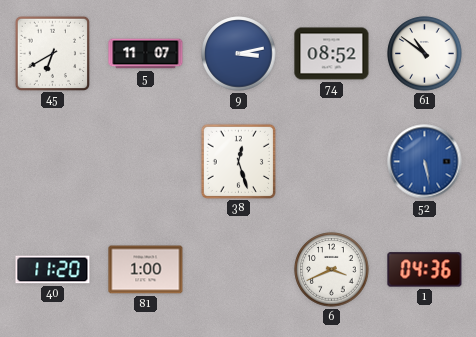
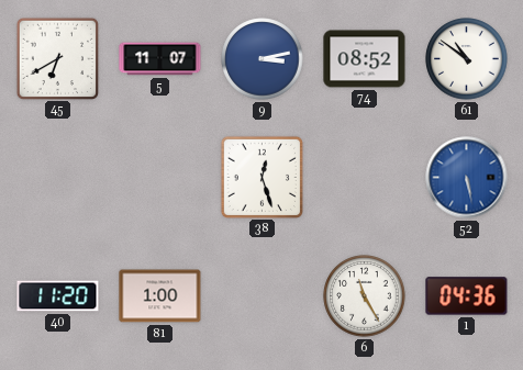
6: 3:41 -> 11:25
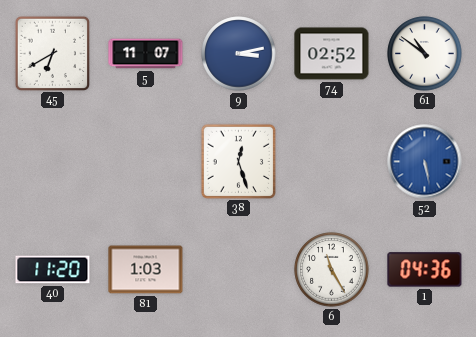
74: 08:52 -> 02:52
81: 1:00 -> 1:03
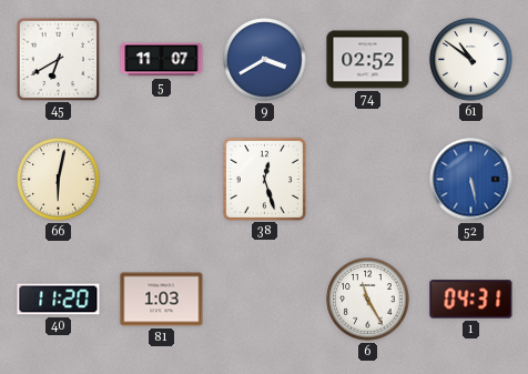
9: 3:13 -> 3:40
66: none -> 6:02
1: 04:36 -> 04:31
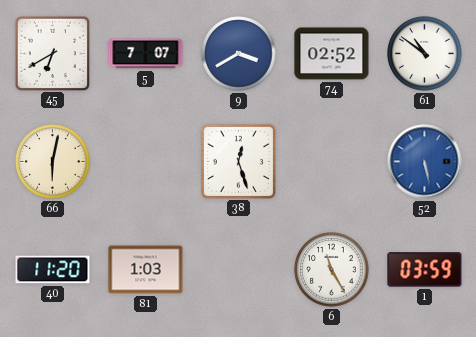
5: 11:07 -> 7:07
1: 04:31 -> 03:59
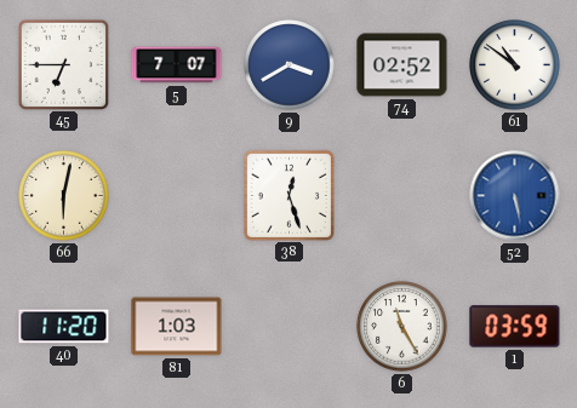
45: 6:40 -> 6:45
